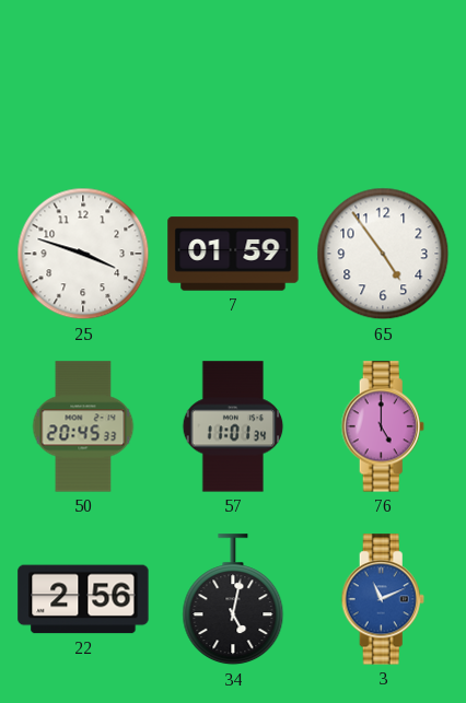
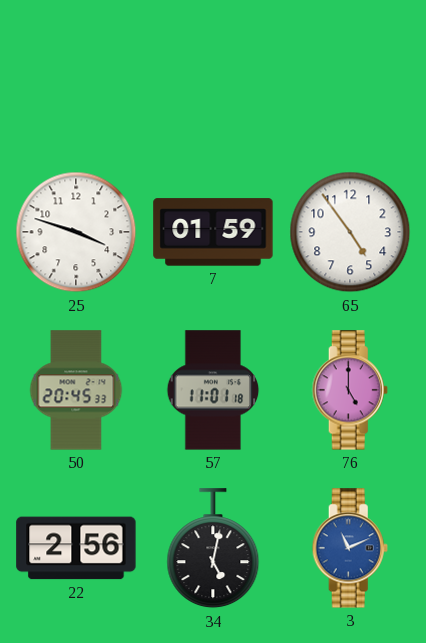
57: 11:01:34 -> 11:01:18
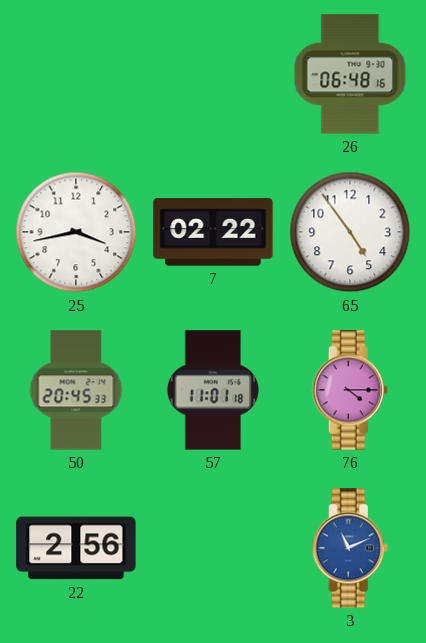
26: none -> 06:48
25: 3:48 -> 3:43
7: 01:59 -> 02:22
76: 5:00 -> 4:15
34: 5:02 -> none
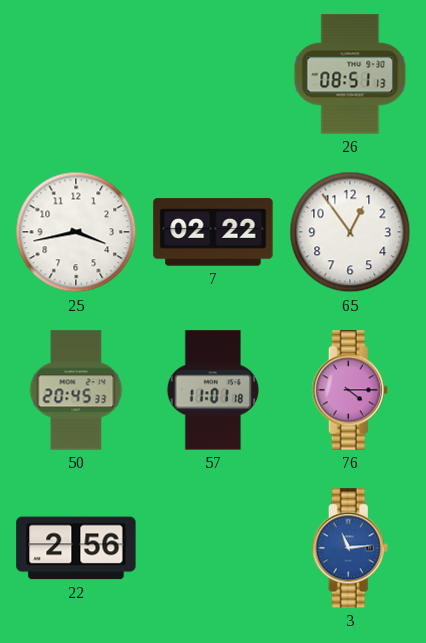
26: 06:48 -> 08:51
65: 4:54 -> 12:54
3: 11:11 -> 11:14
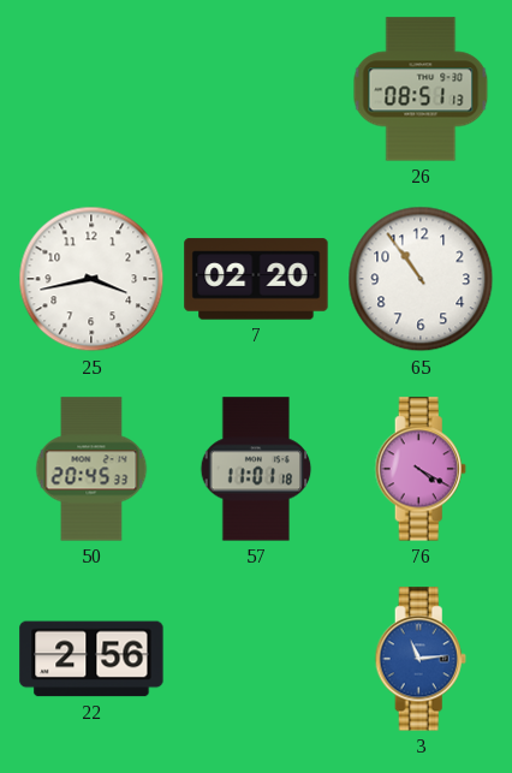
7: 02:22 -> 02:20
65: 12:54 -> 10:54
76: 4:15 -> 4:20
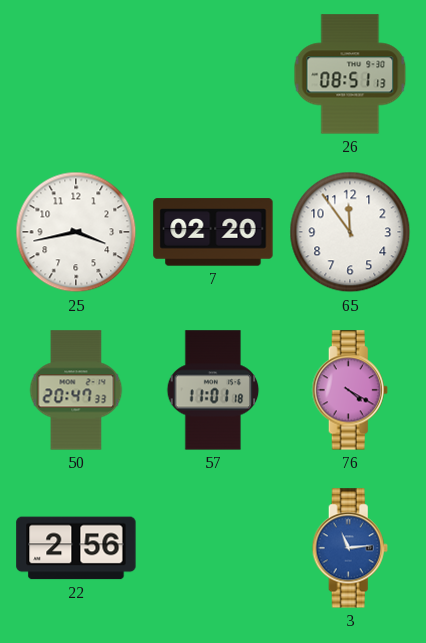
65: 10:54 -> 11:54
50: 20:45 -> 20:47
